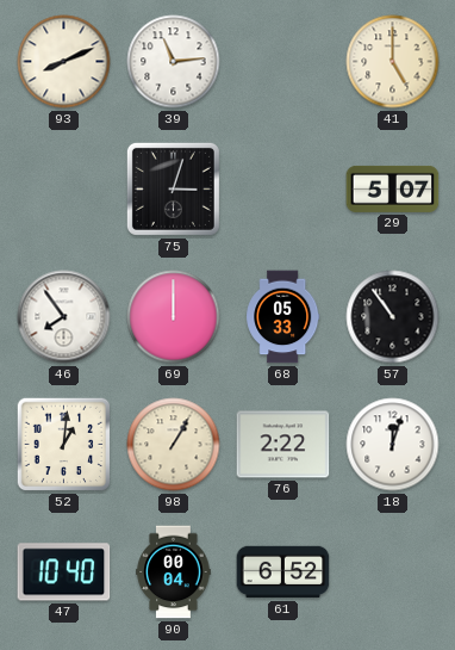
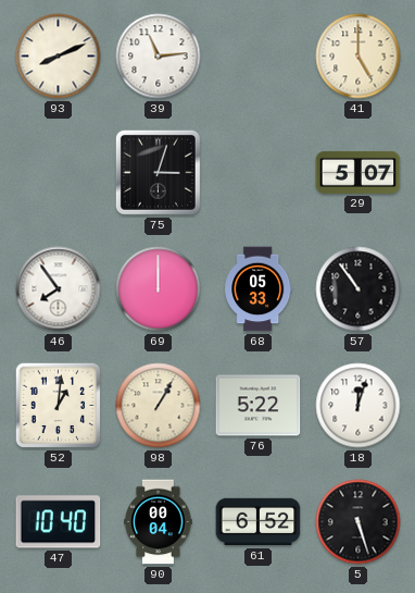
76: 2:22 -> 5:22
5: none -> 5:27
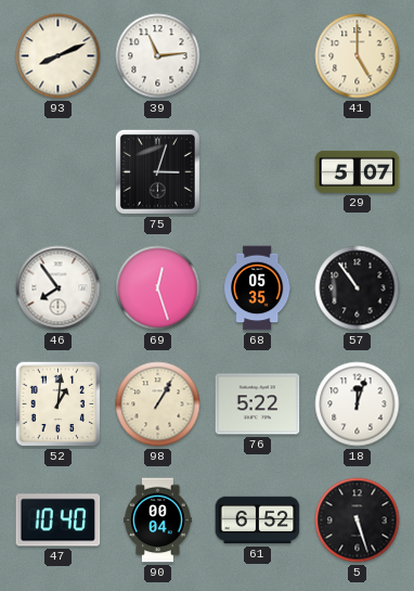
69: 12:00 -> 12:27
68: 05:33 -> 05:35
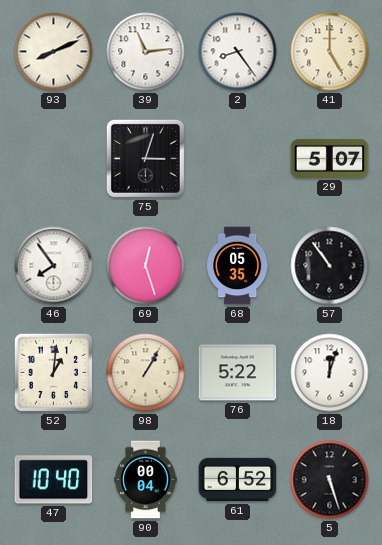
2: none -> 8:24
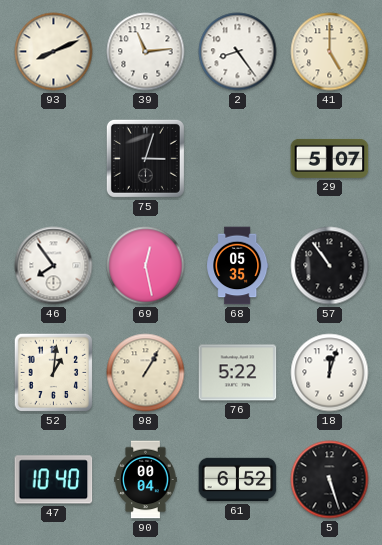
69: 12:27 -> 12:28
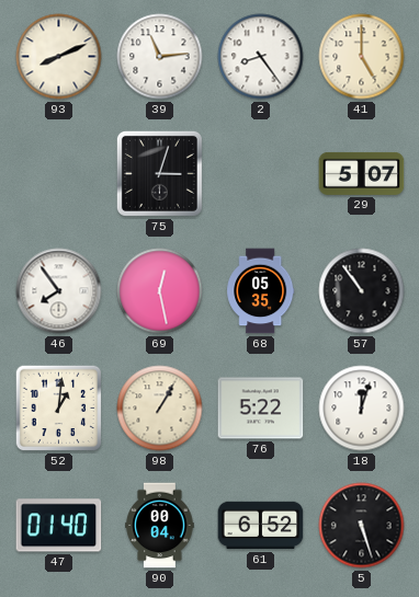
47: 10:40 -> 01:40
